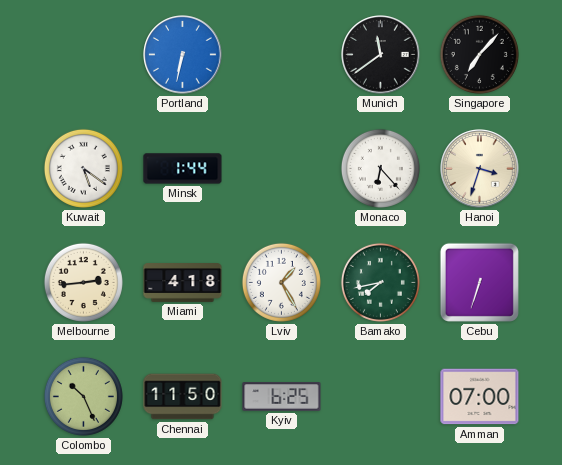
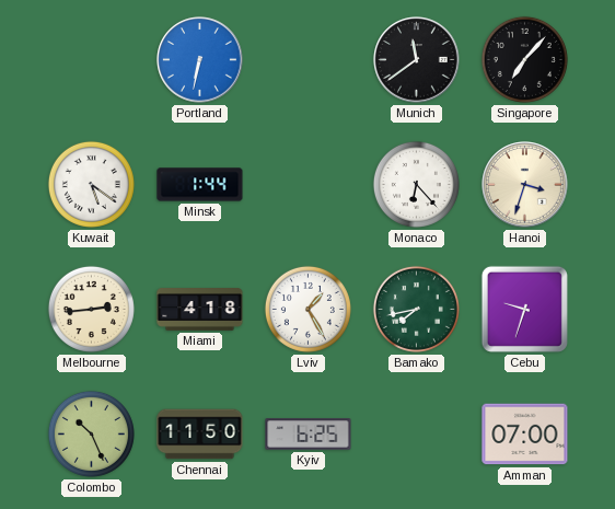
Cebu: 6:33 -> 9:33
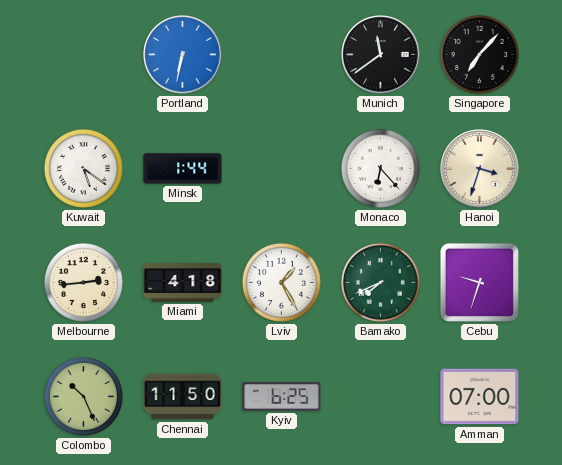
Bamako: 7:43 -> 7:41
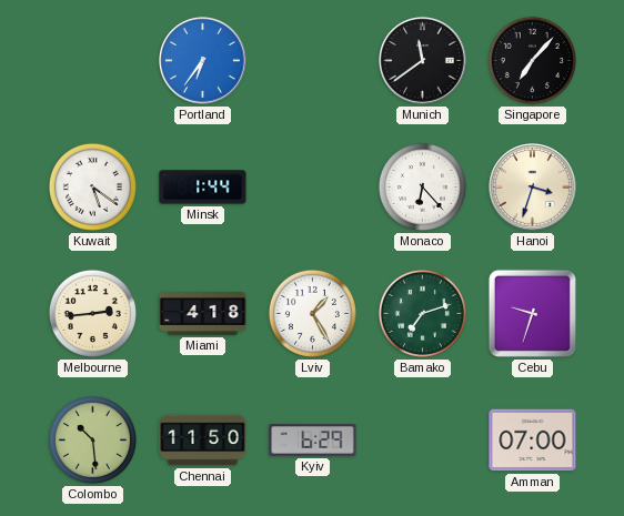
Portland: 6:32 -> 6:36
Bamako: 7:41 -> 7:12
Colombo: 10:26 -> 10:29
Kyiv: 6:25 -> 6:29
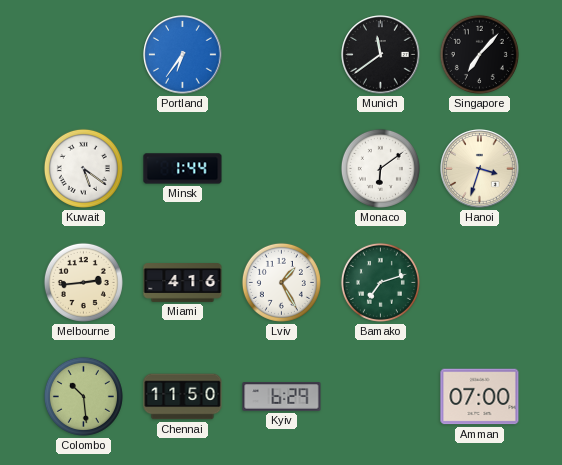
Monaco: 6:23 -> 6:09
Miami: 4:18 -> 4:16
Cebu: 9:33 -> none
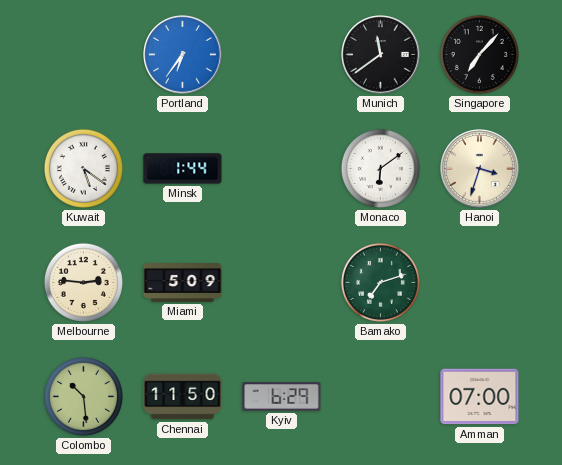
Melbourne: 2:44 -> 2:46
Miami: 4:16 -> 5:09
Lviv: 1:25 -> none
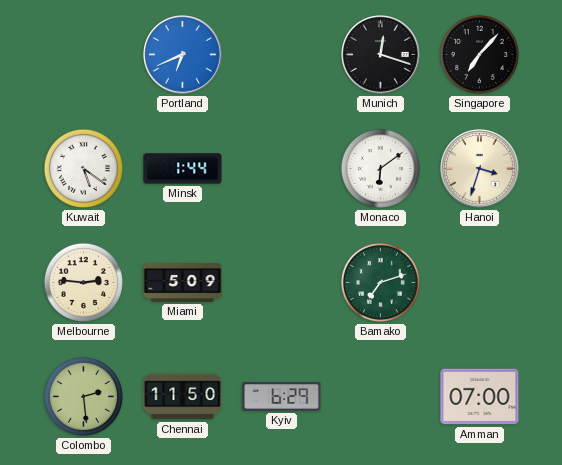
Portland: 6:36 -> 6:41
Munich: 11:39 -> 12:18
Colombo: 10:29 -> 2:29
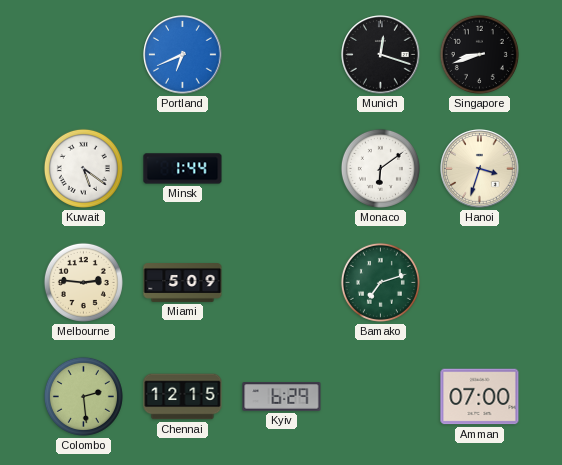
Singapore: 7:07 -> 8:42
Chennai: 11:50 -> 12:15
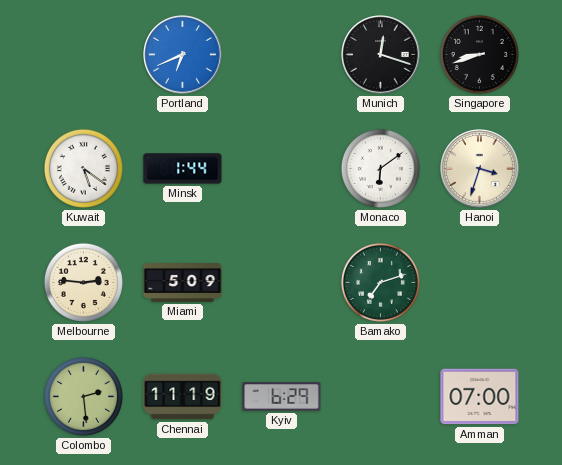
Chennai: 12:15 -> 11:19
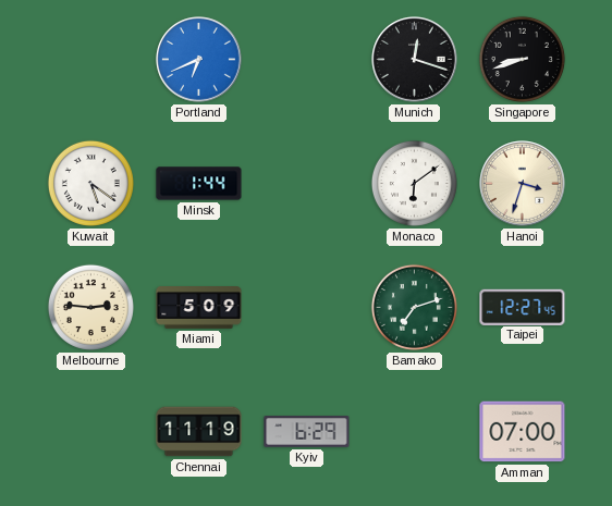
Taipei: none -> 12:27
Colombo: 2:29 -> none
